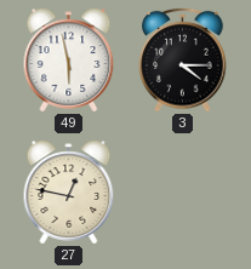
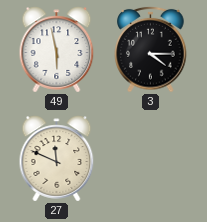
27: 12:47 -> 11:49
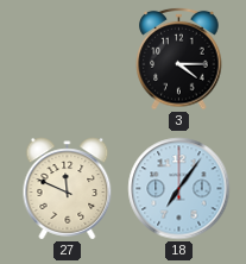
49: 5:58 -> none
18: none -> 7:06
